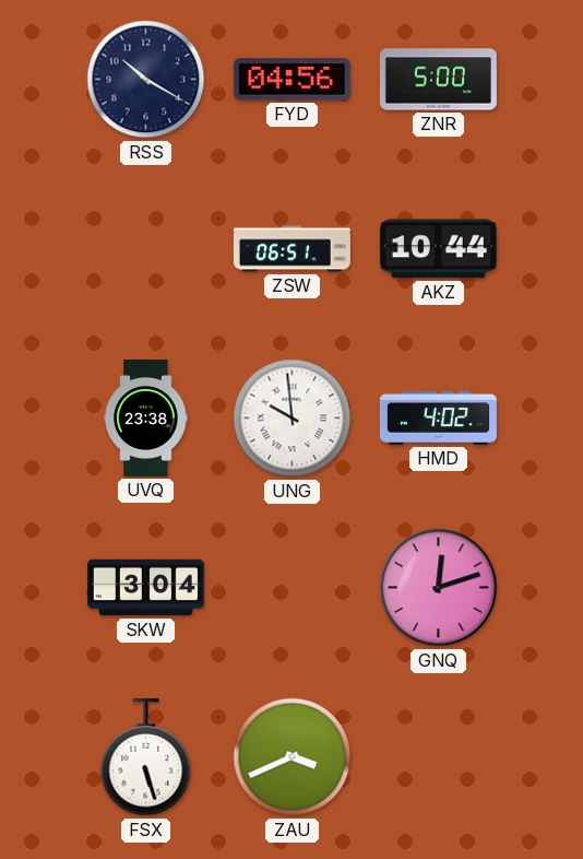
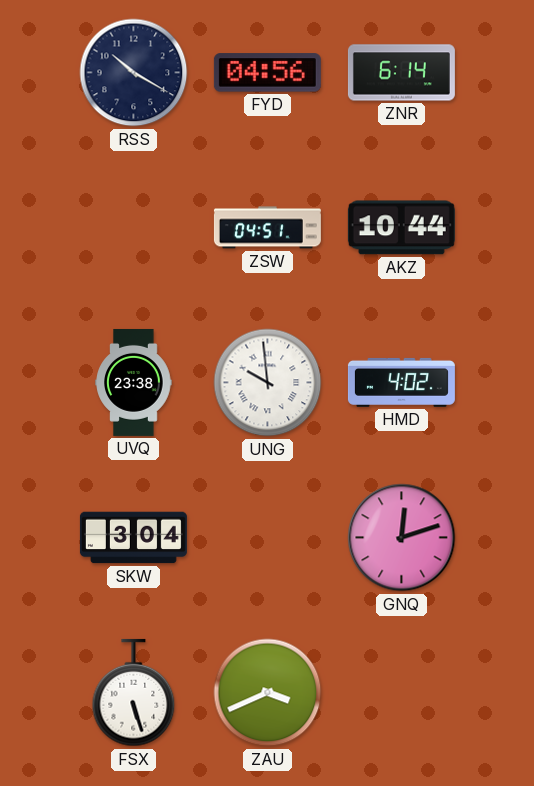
ZNR: 5:00 -> 6:14
ZSW: 06:51 -> 04:51
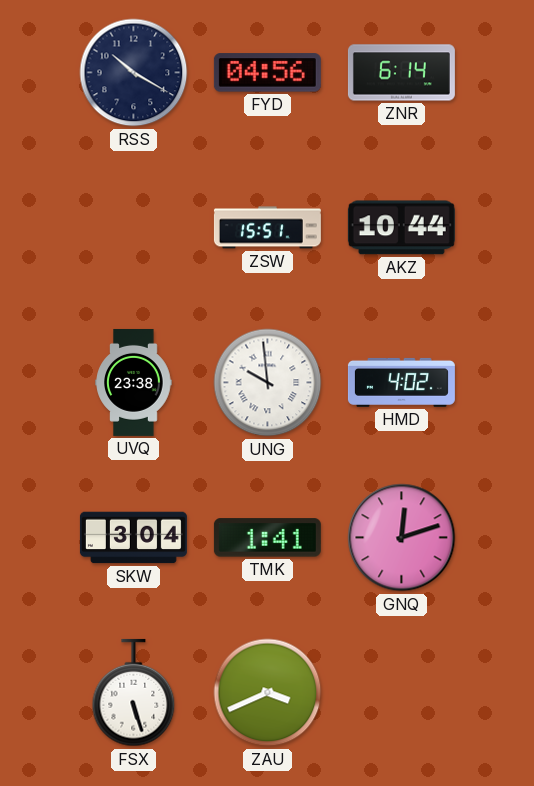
ZSW: 04:51 -> 15:51
TMK: none -> 1:41
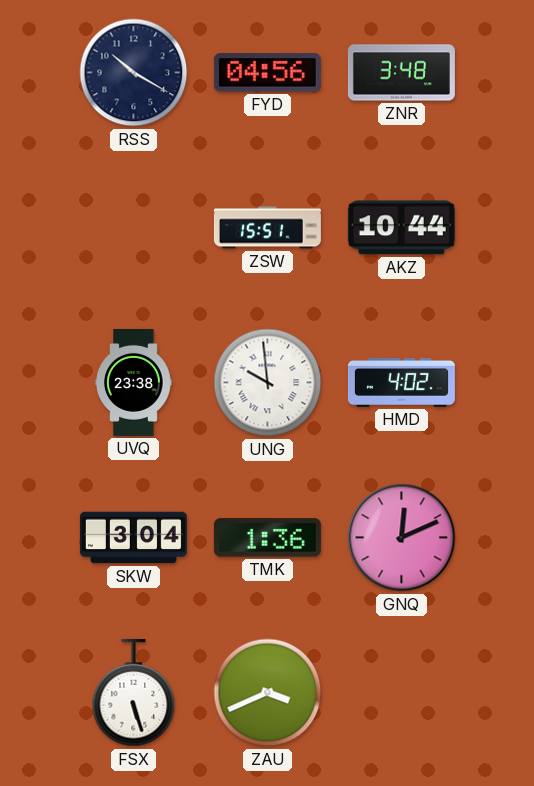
ZNR: 6:14 -> 3:48
TMK: 1:41 -> 1:36
GNQ: 12:12 -> 12:11
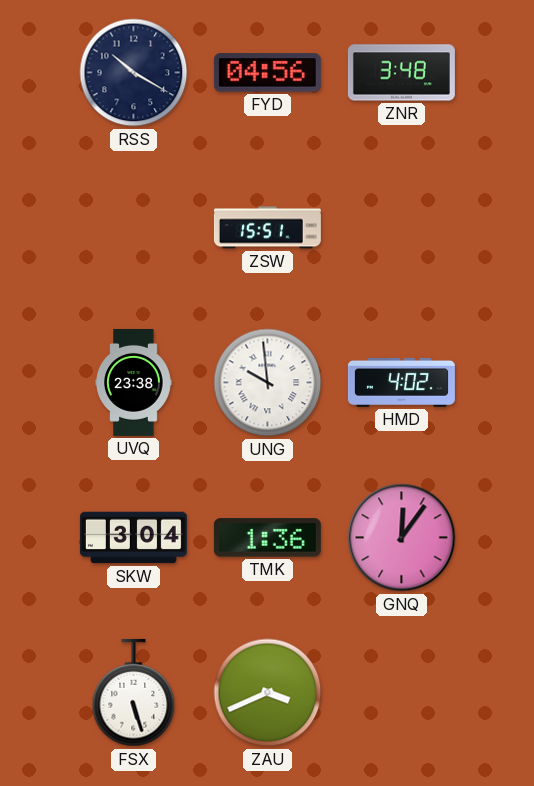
AKZ: 10:44 -> none
GNQ: 12:11 -> 12:06
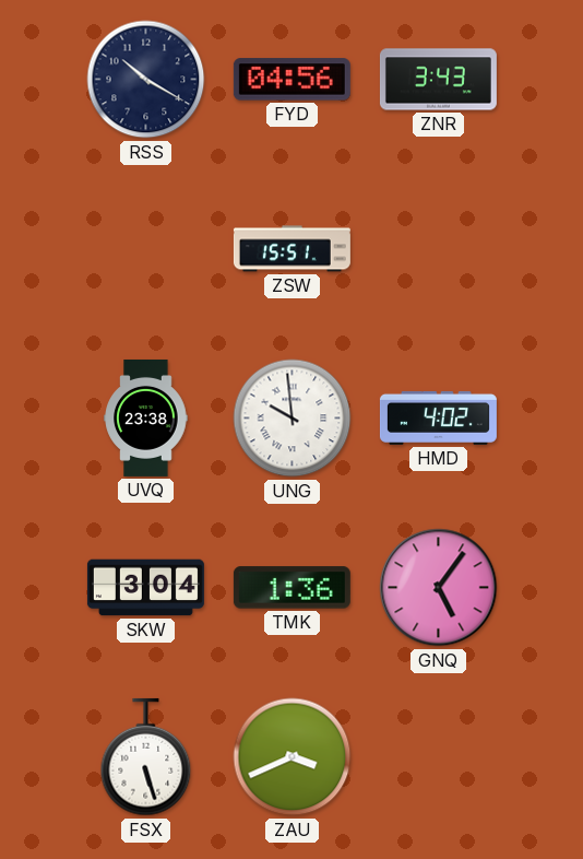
ZNR: 3:48 -> 3:43
GNQ: 12:06 -> 5:06
